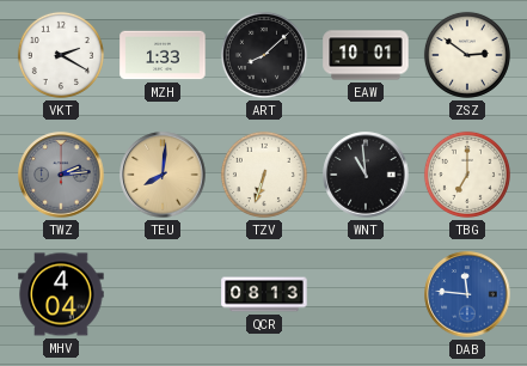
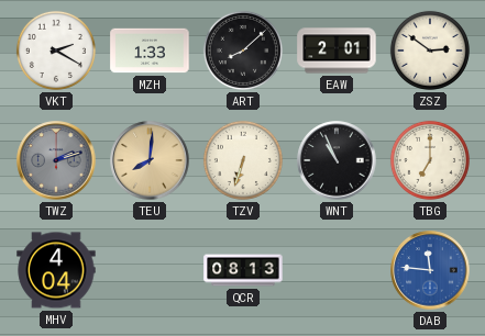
EAW: 10:01 -> 2:01
TWZ: 2:14 -> 2:12
WNT: 10:59 -> 10:56
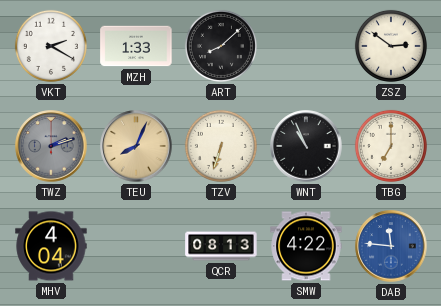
EAW: 2:01 -> none
TEU: 8:01 -> 8:04
SMW: none -> 4:22
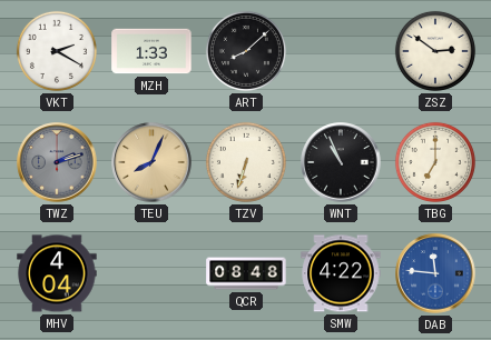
QCR: 08:13 -> 08:48
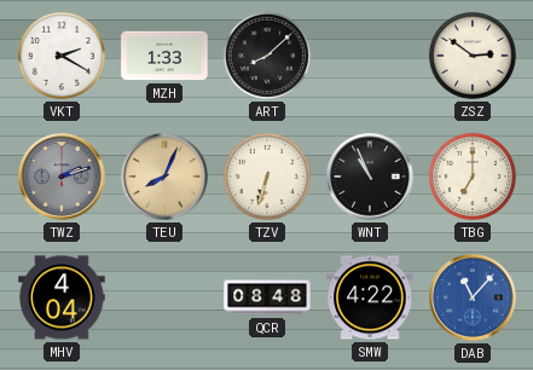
DAB: 11:46 -> 11:07
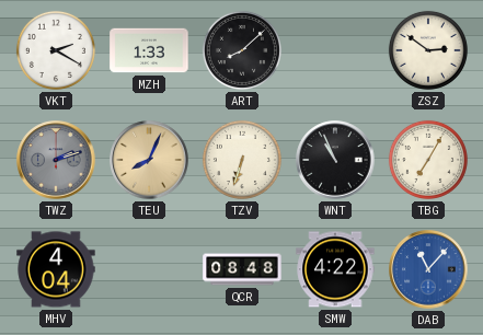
TBG: 7:00 -> 7:05
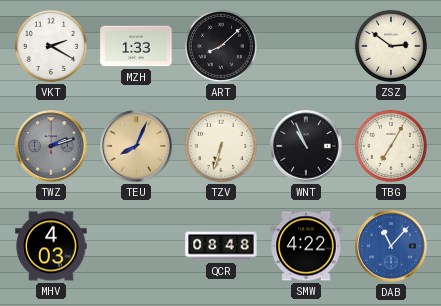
MHV: 4:04 -> 4:03
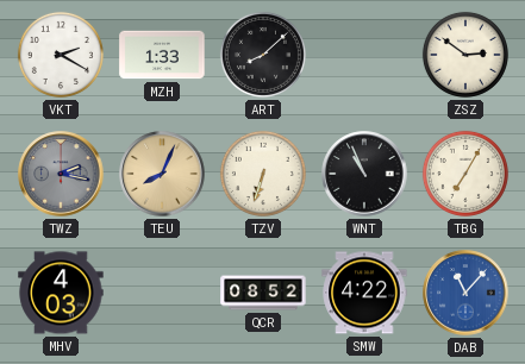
TWZ: 2:12 -> 2:17
QCR: 08:48 -> 08:52
